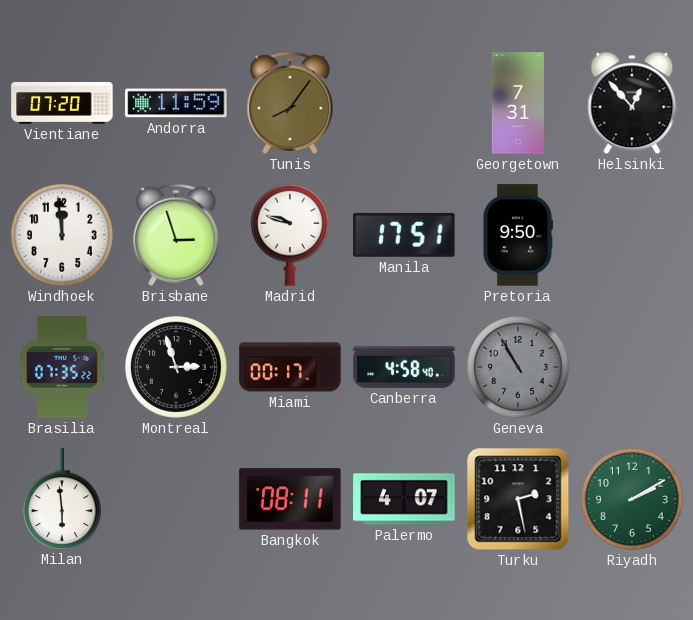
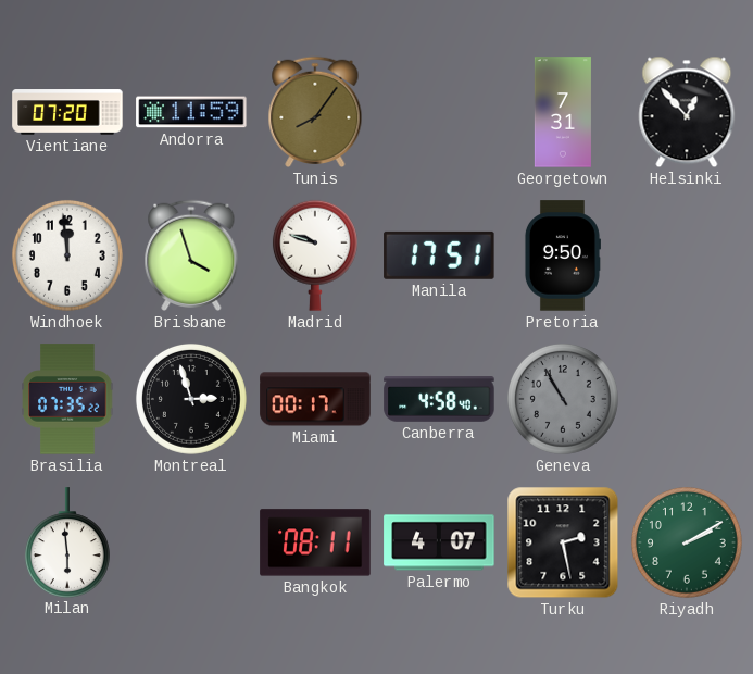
Brisbane: 2:57 -> 3:57
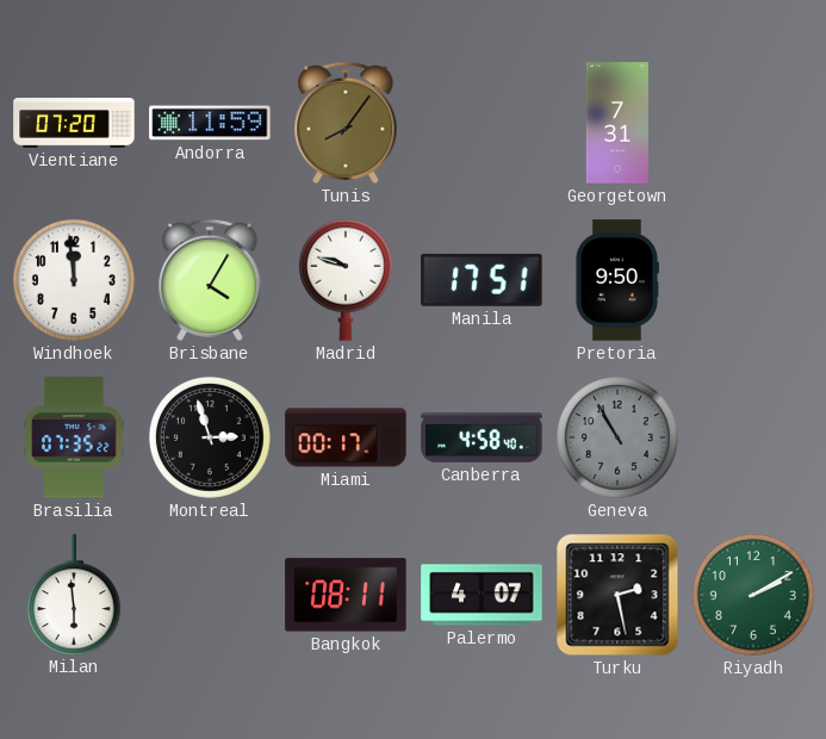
Helsinki: 12:53 -> none
Brisbane: 3:57 -> 4:05
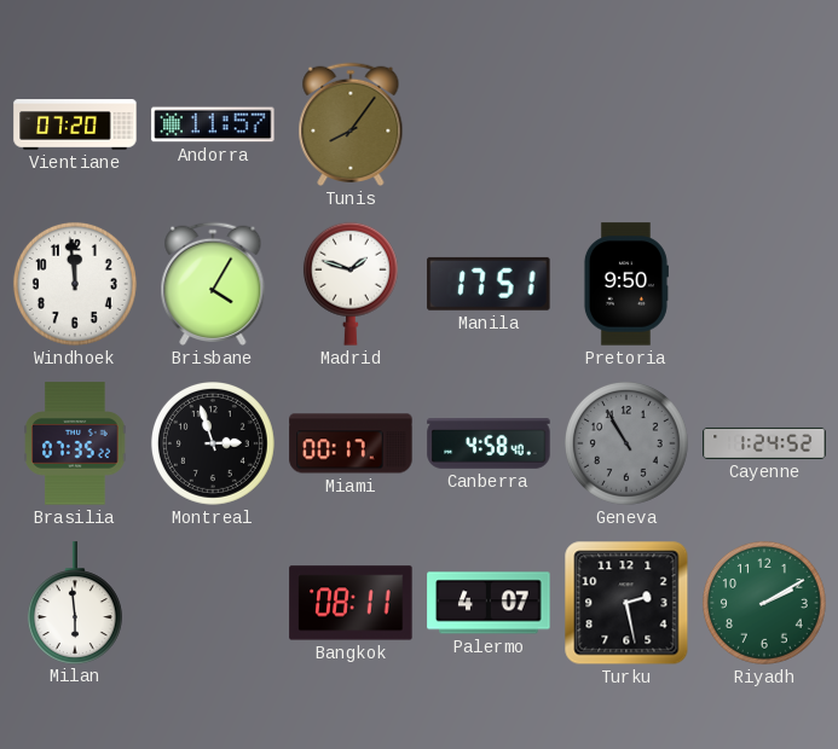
Andorra: 11:59 -> 11:57
Georgetown: 7:31 -> none
Madrid: 9:48 -> 1:48
Cayenne: none -> 1:24
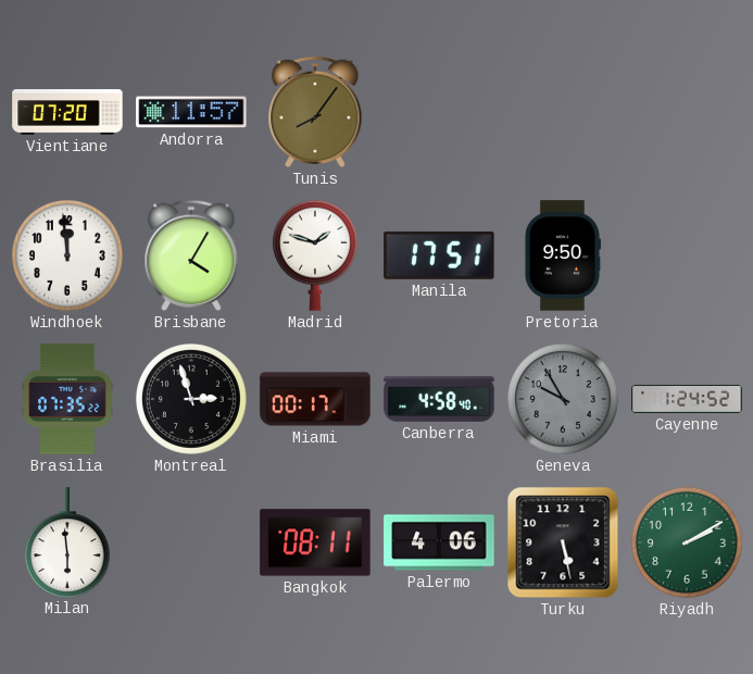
Geneva: 10:55 -> 9:55
Palermo: 4:07 -> 4:06
Turku: 2:28 -> 5:28
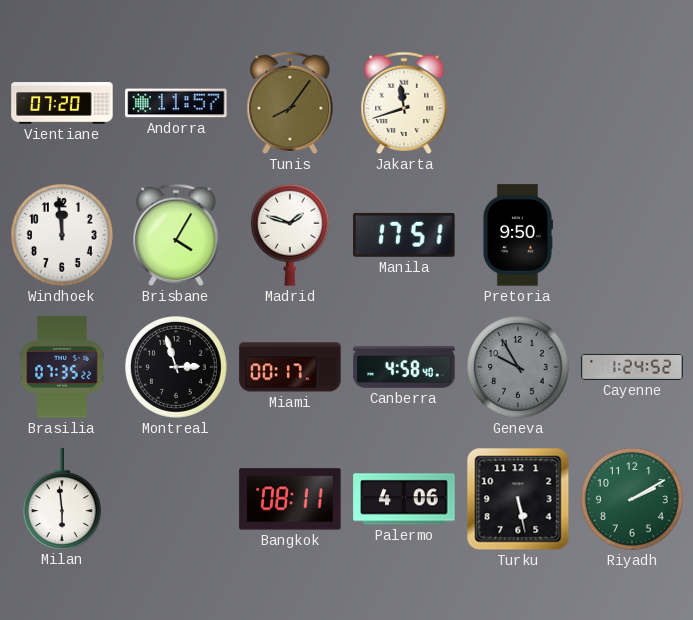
Jakarta: none -> 11:42
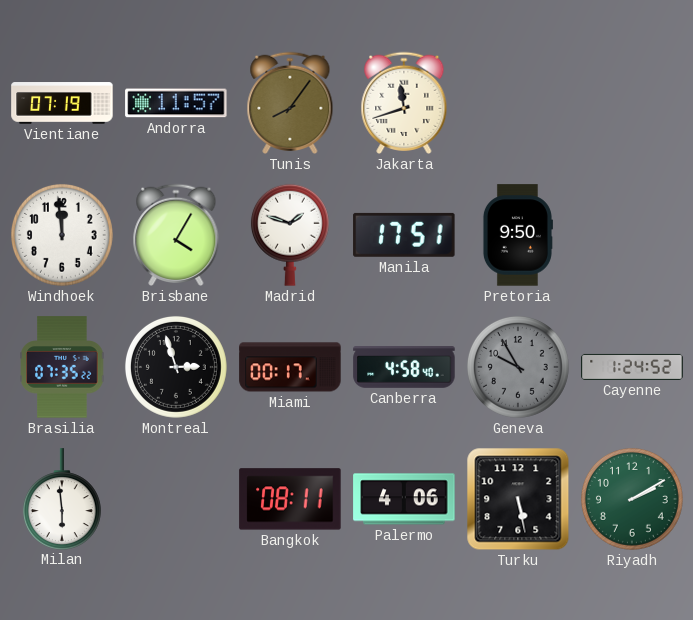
Vientiane: 07:20 -> 07:19
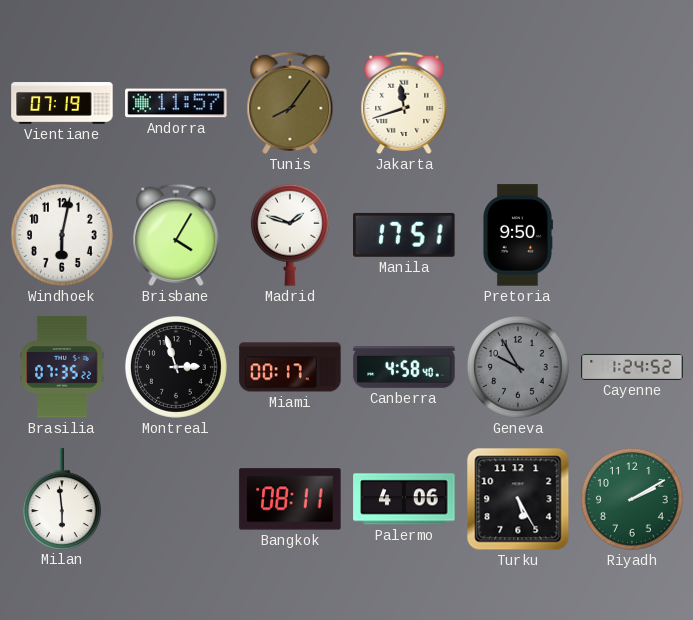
Windhoek: 11:59 -> 6:02
Turku: 5:28 -> 5:25
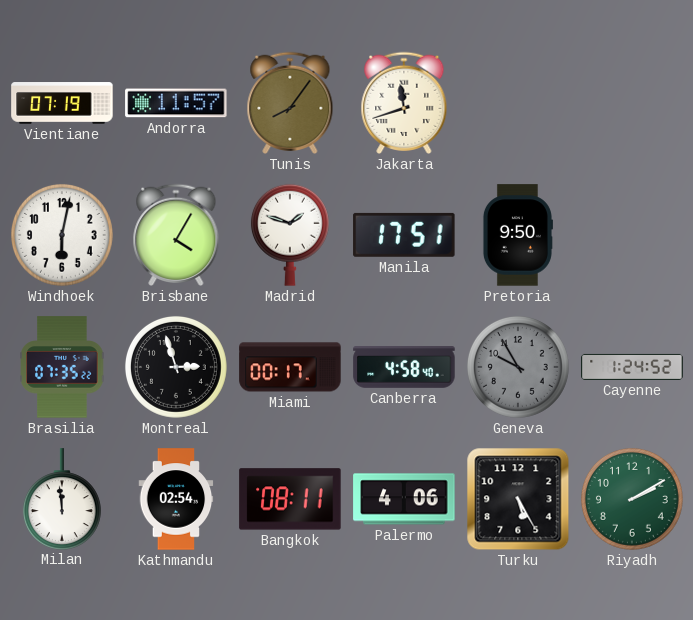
Milan: 5:59 -> 11:59
Kathmandu: none -> 02:54
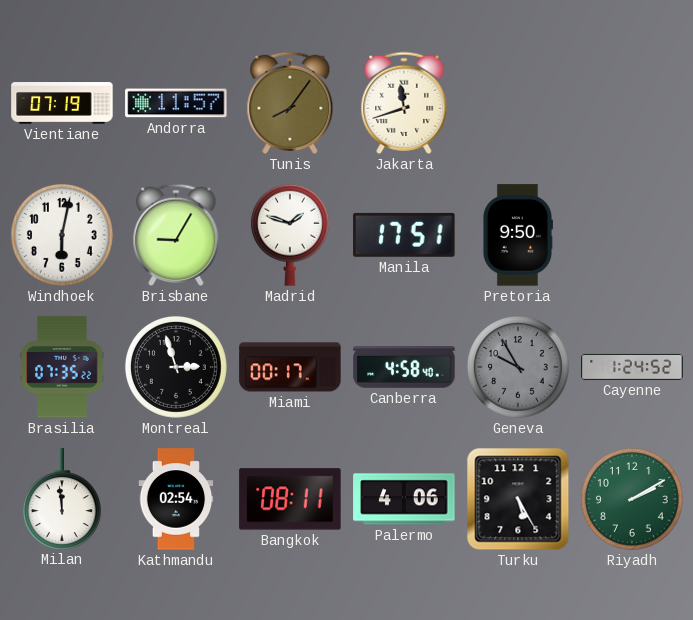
Brisbane: 4:05 -> 9:05
